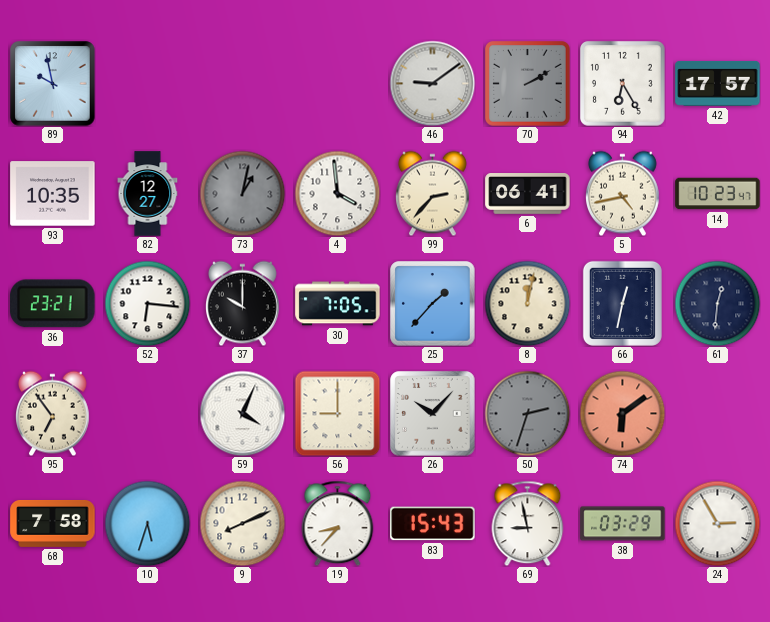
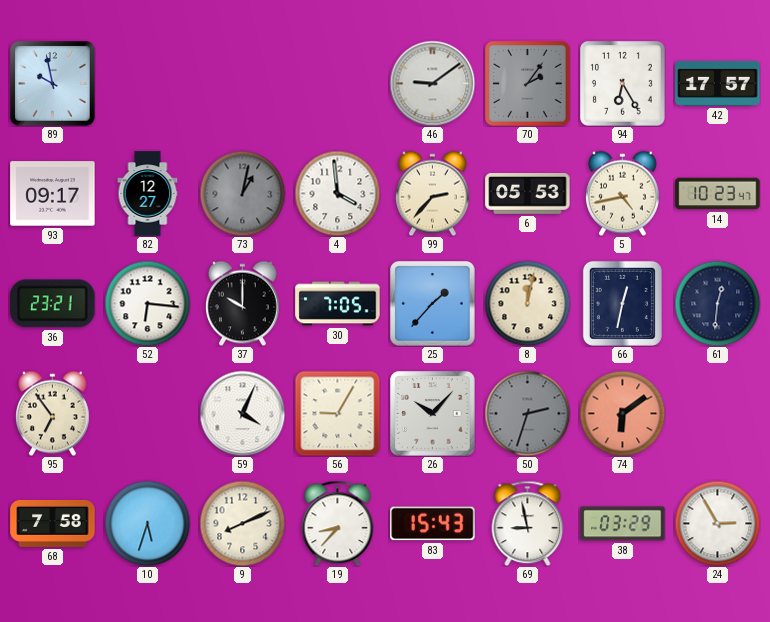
70: 2:10 -> 2:06
93: 10:35 -> 09:17
6: 06:41 -> 05:53
56: 9:00 -> 9:05
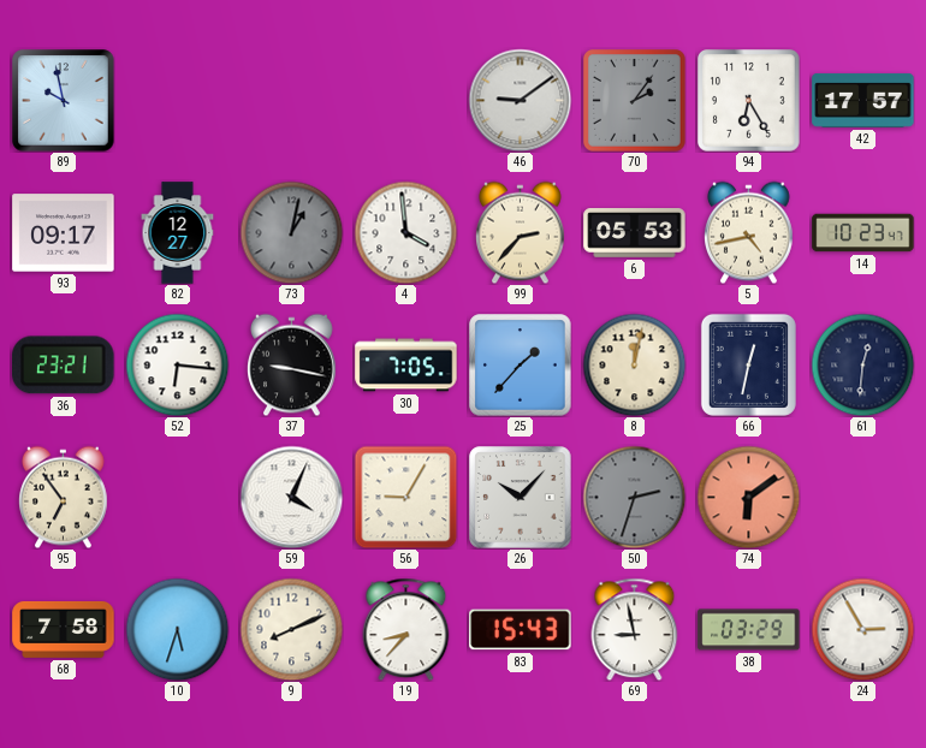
37: 10:00 -> 9:17
